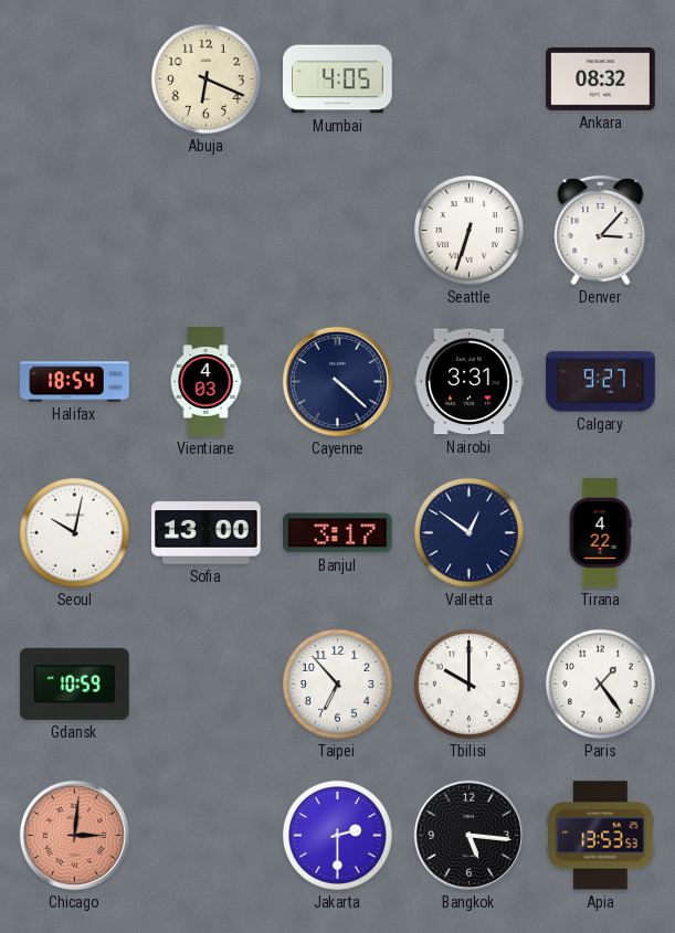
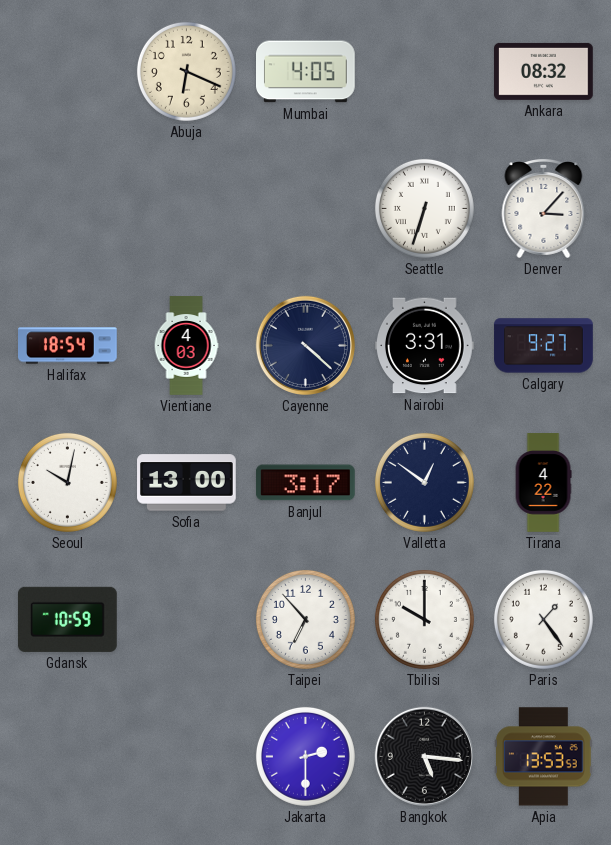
Chicago: 3:01 -> none
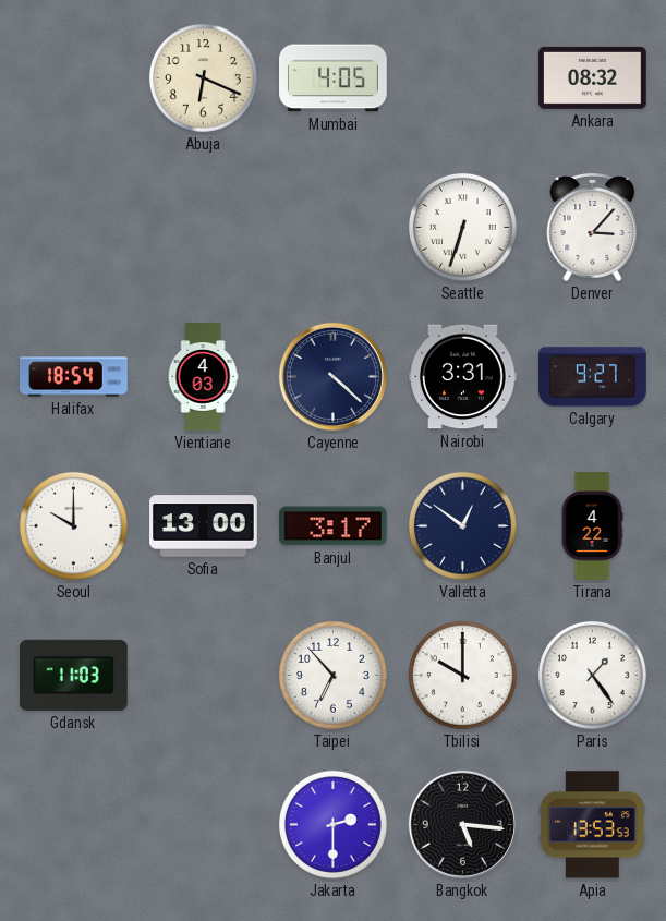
Seoul: 10:02 -> 10:00
Gdansk: 10:59 -> 11:03
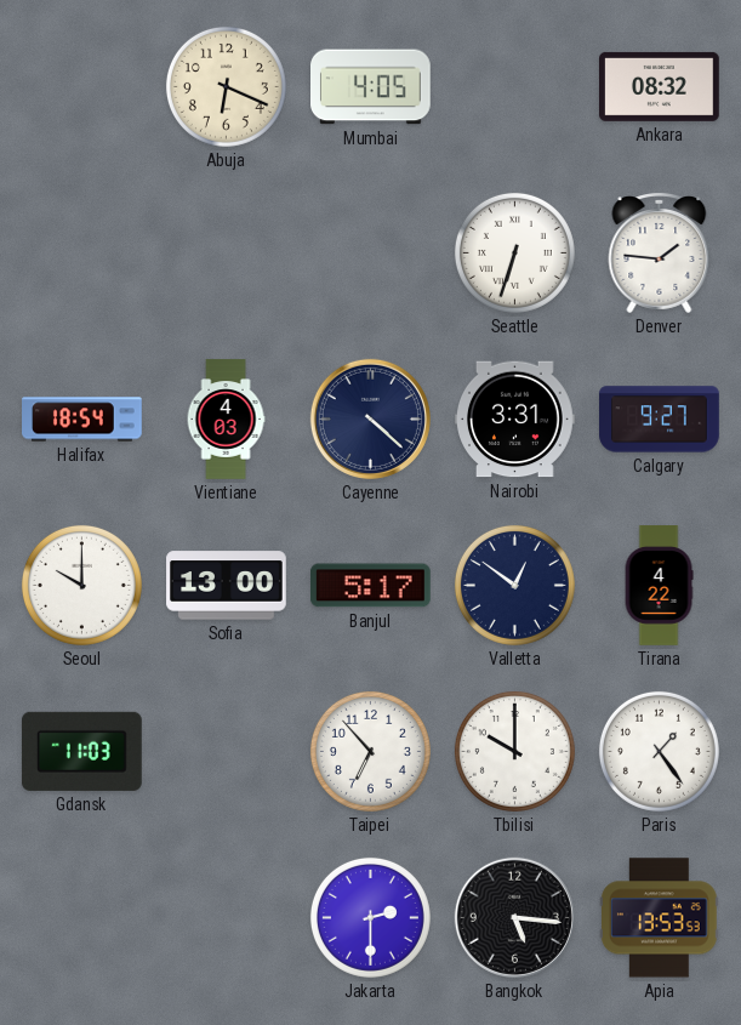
Denver: 3:07 -> 1:46
Banjul: 3:17 -> 5:17
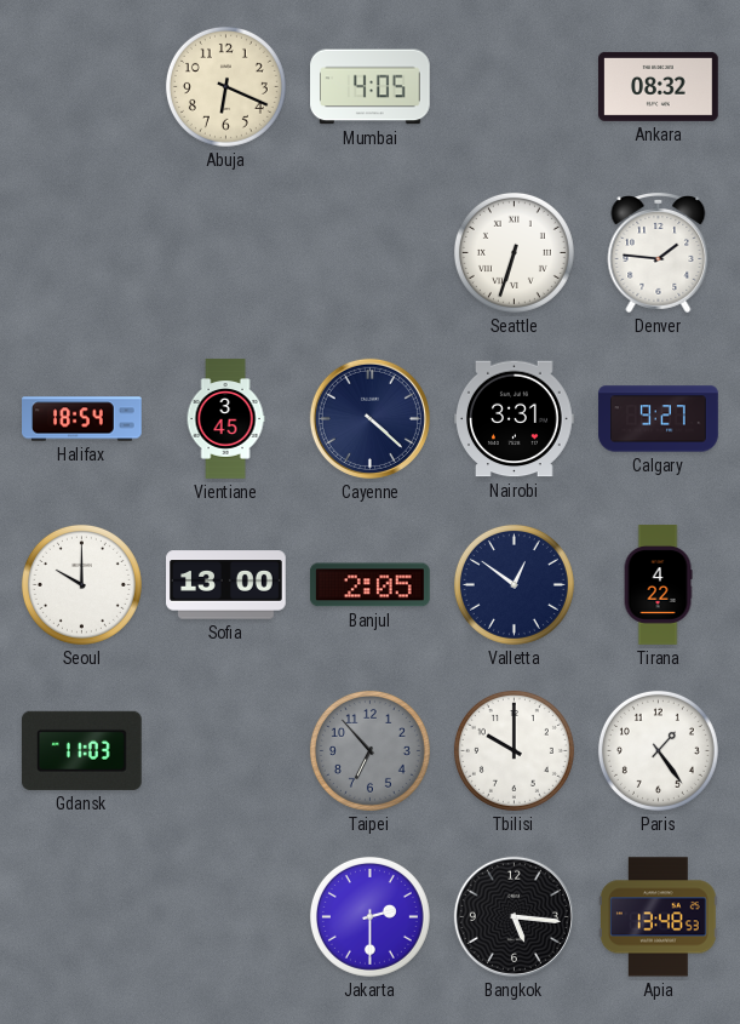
Vientiane: 4:03 -> 3:45
Banjul: 5:17 -> 2:05
Taipei dial: white -> grey
Apia: 13:53 -> 13:48
